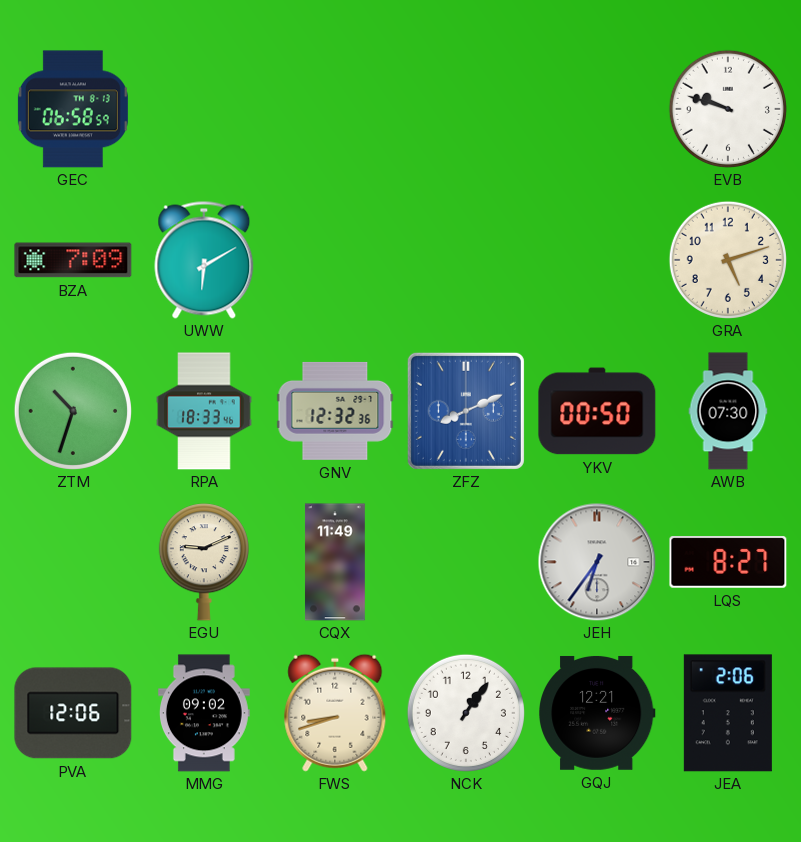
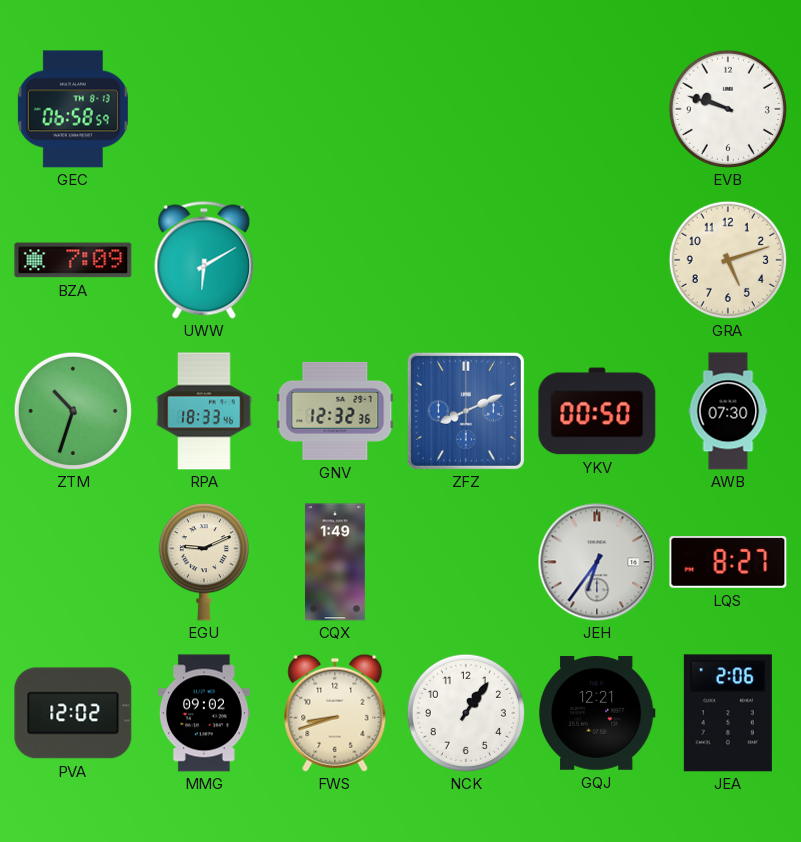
CQX: 11:49 -> 1:49
PVA: 12:06 -> 12:02
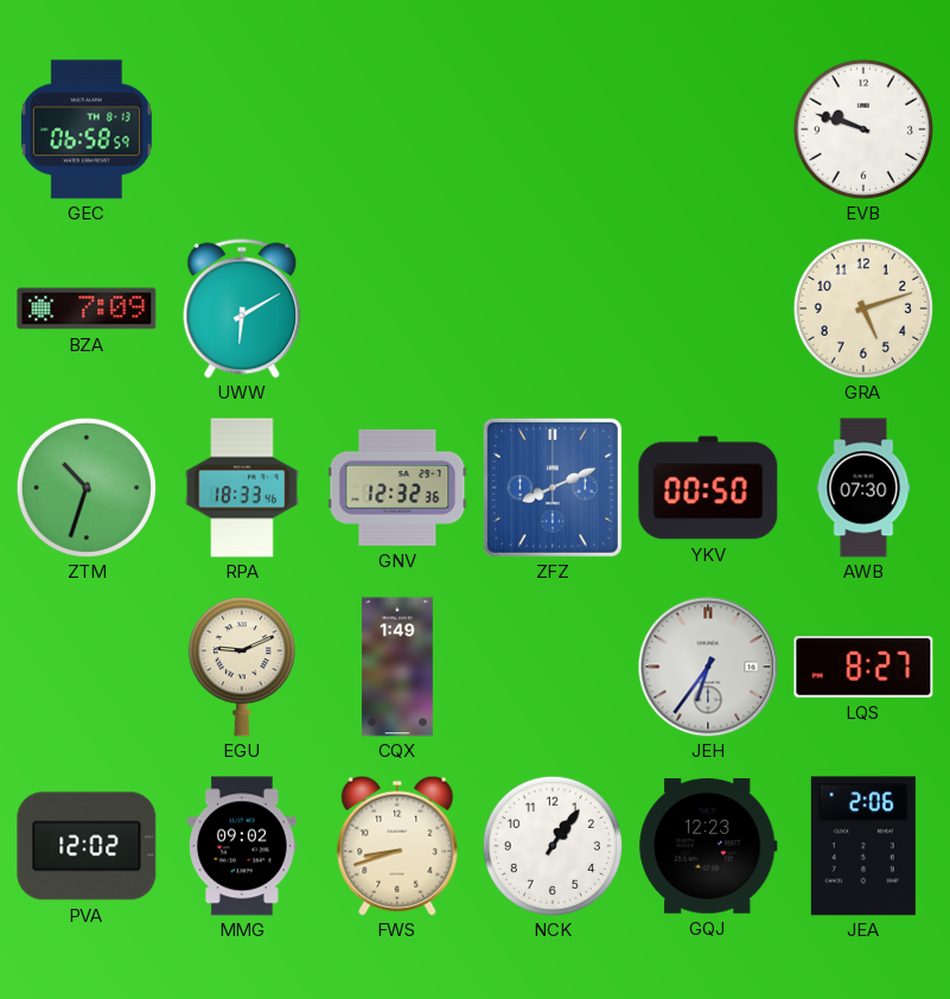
GQJ: 12:21 -> 12:23
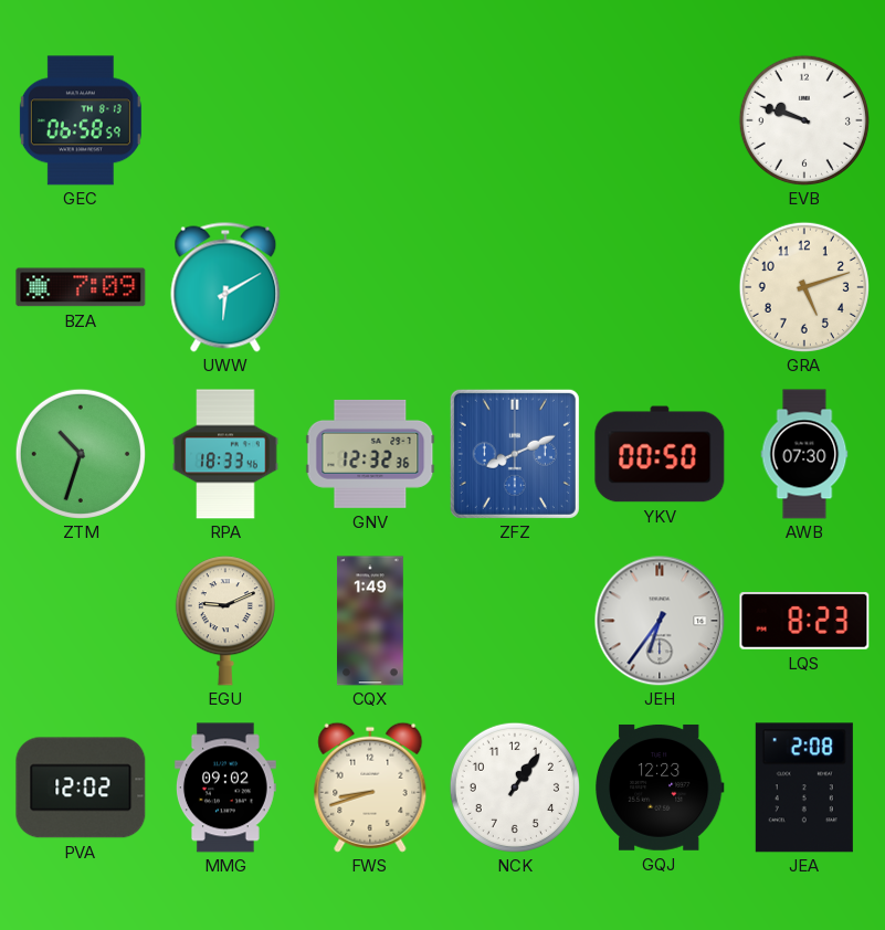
LQS: 8:27 -> 8:23
JEA: 2:06 -> 2:08
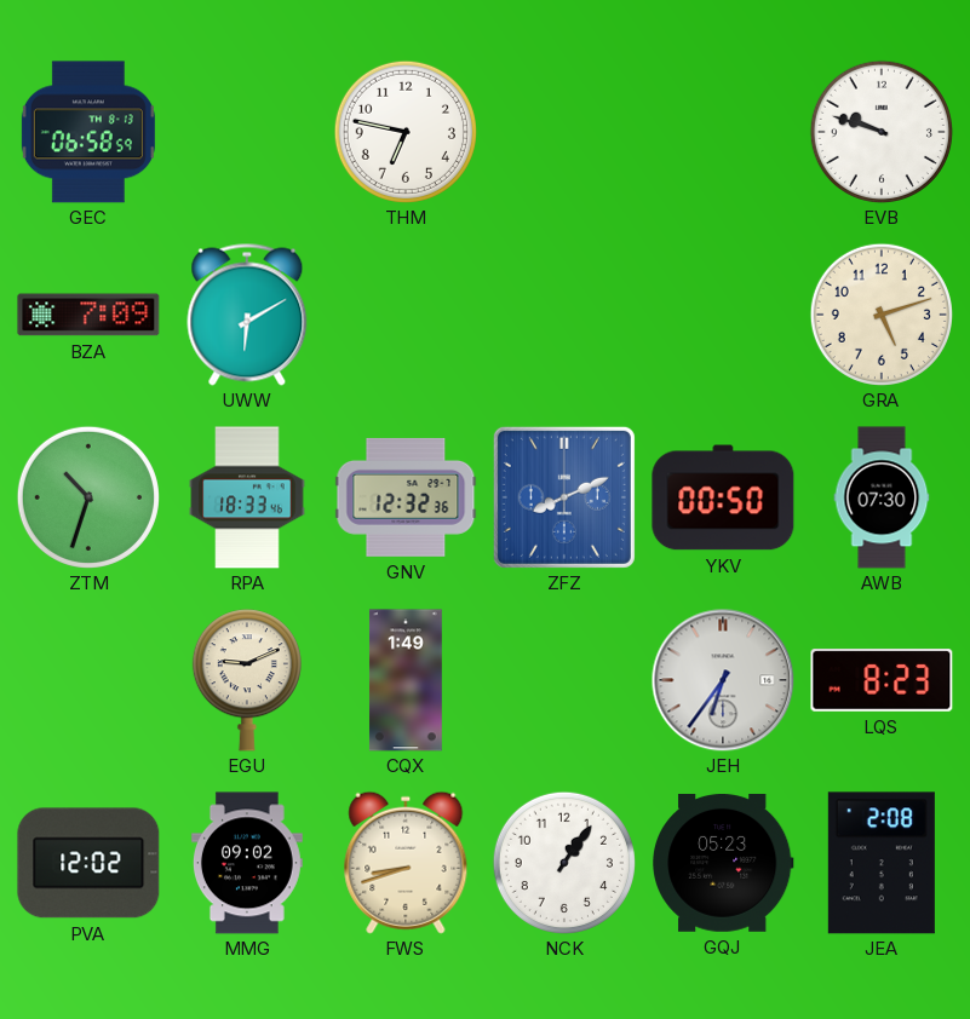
THM: none -> 6:47
GQJ: 12:23 -> 05:23
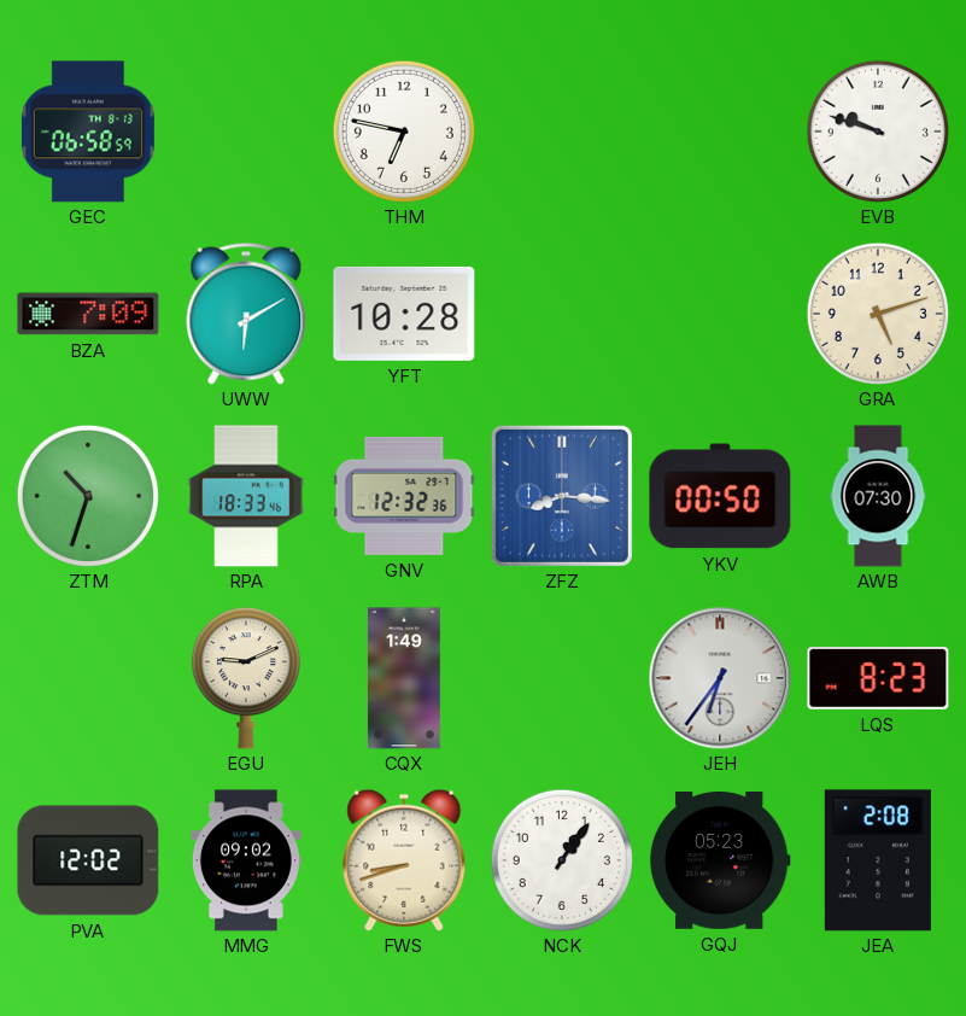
YFT: none -> 10:28
ZFZ: 8:11 -> 8:16
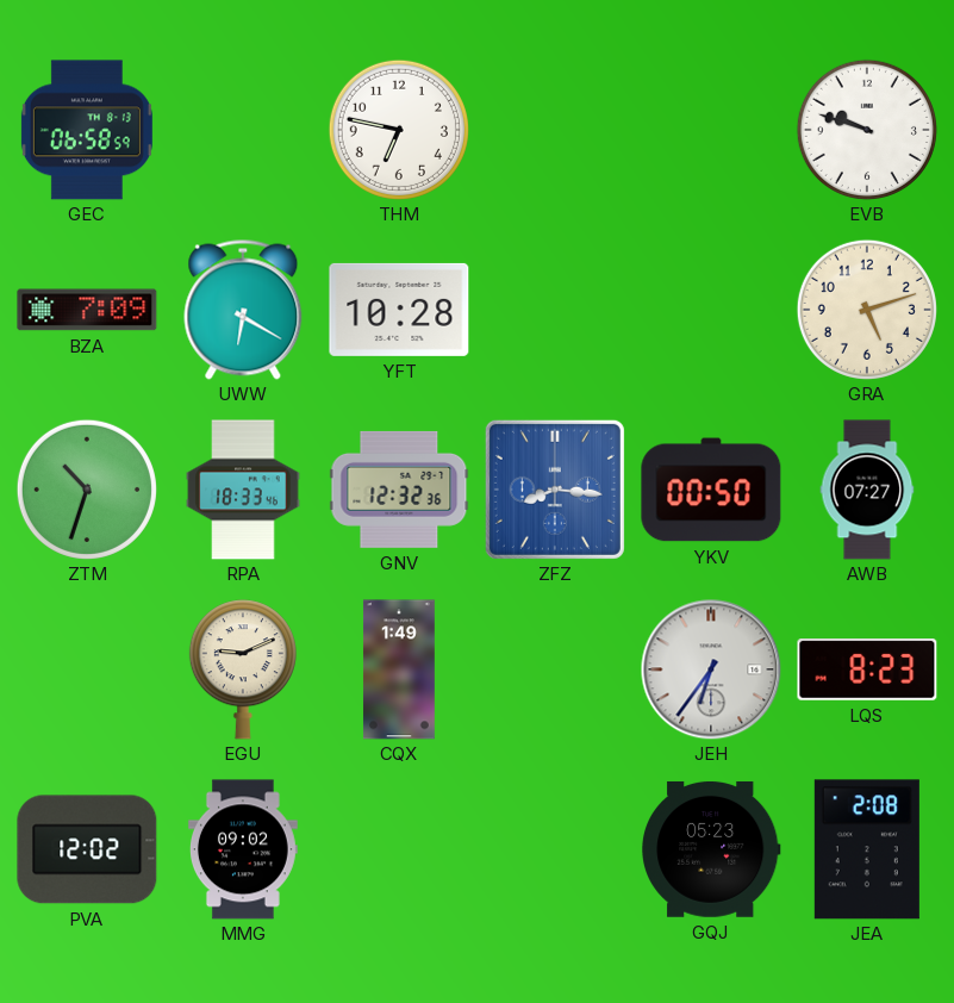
UWW: 6:10 -> 6:20
AWB: 07:30 -> 07:27
FWS: 8:42 -> none
NCK: 1:06 -> none
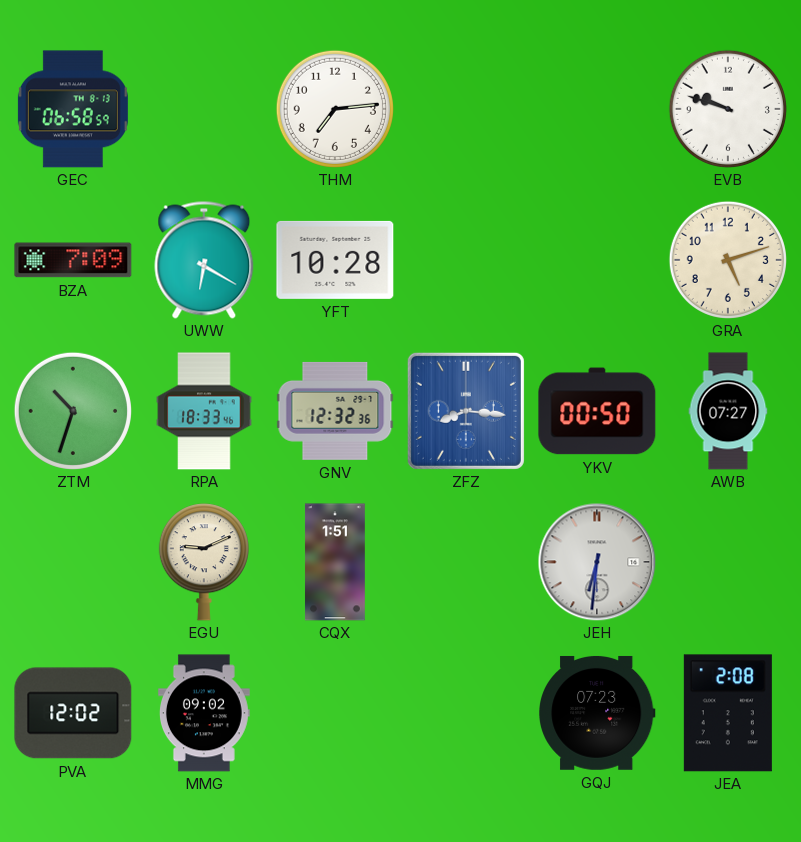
THM: 6:47 -> 7:14
CQX: 1:49 -> 1:51
JEH: 6:36 -> 6:31
LQS: 8:23 -> none
GQJ: 05:23 -> 07:23
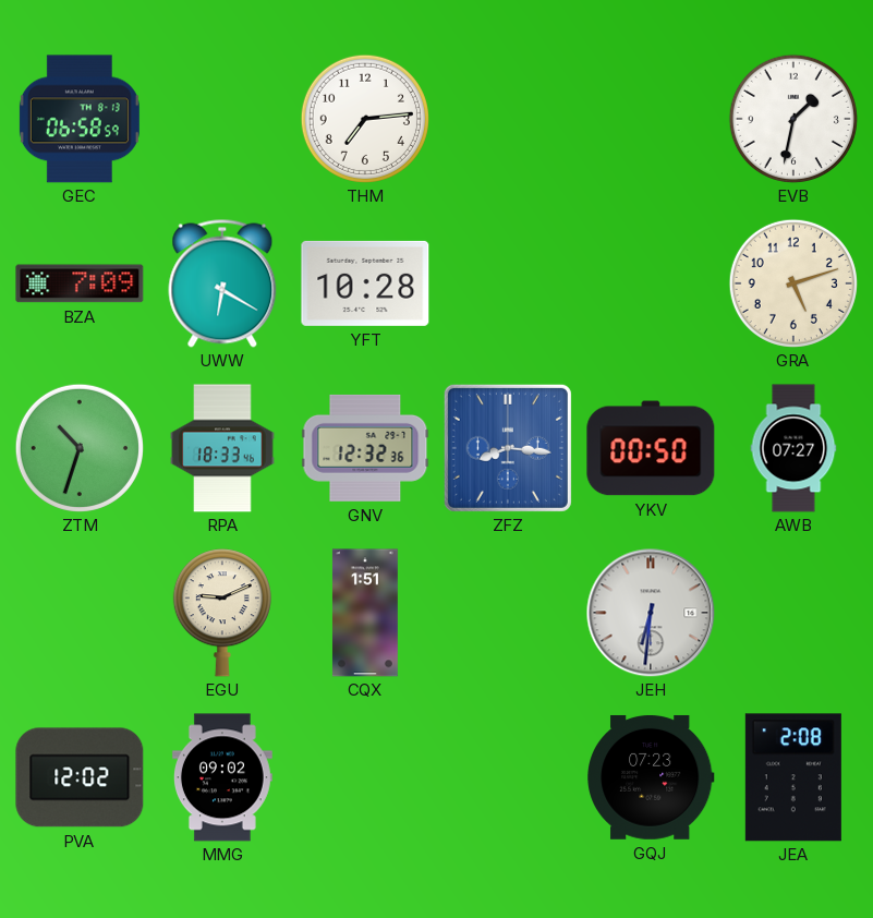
EVB: 9:48 -> 1:32
